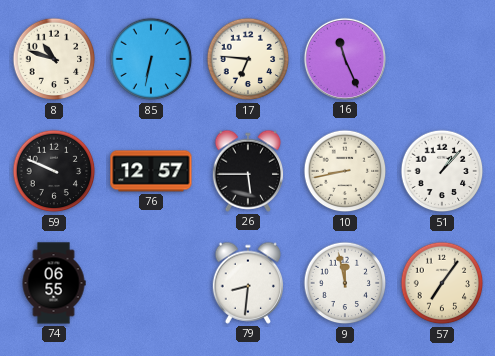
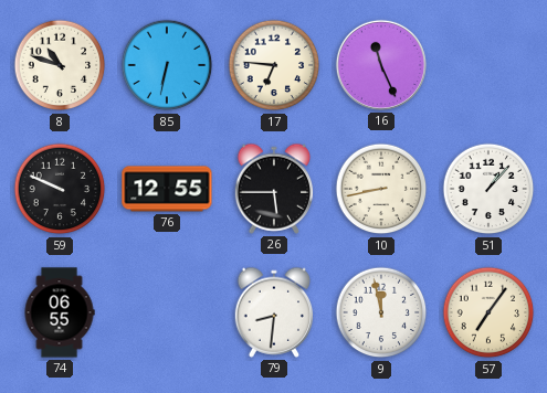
76: 12:57 -> 12:55
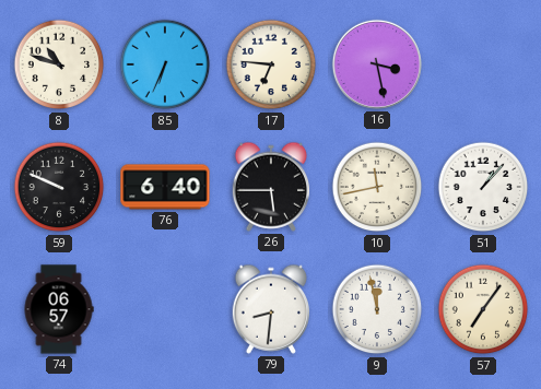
85: 6:32 -> 6:34
16: 11:26 -> 3:28
76: 12:55 -> 6:40
10: 8:43 -> 11:43
74: 06:55 -> 06:57
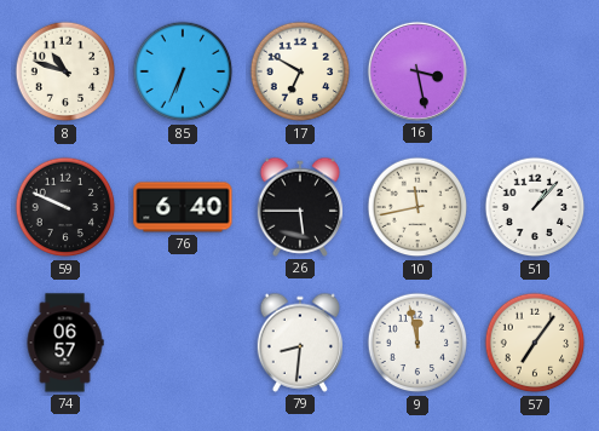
17: 6:46 -> 6:50
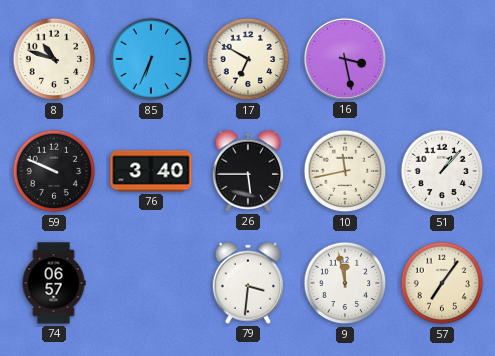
76: 6:40 -> 3:40
79: 8:31 -> 3:31
